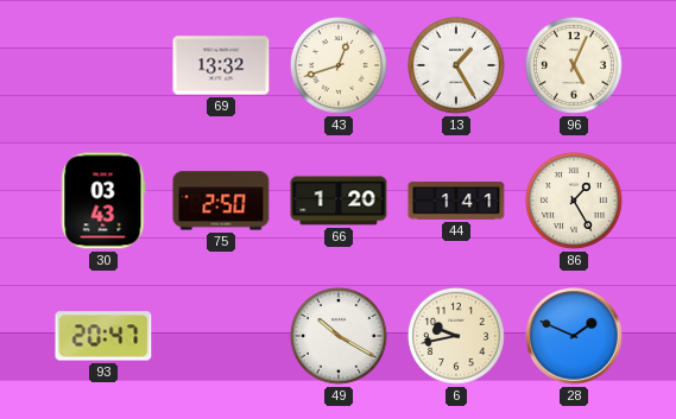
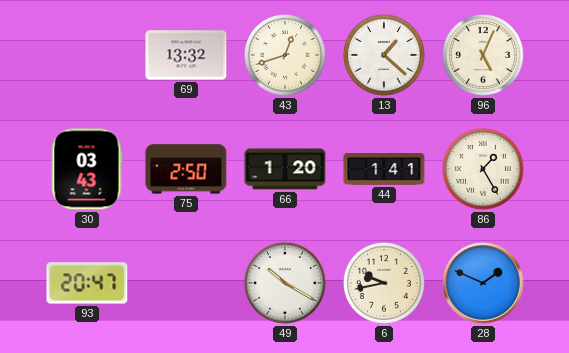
13: 1:25 -> 1:22
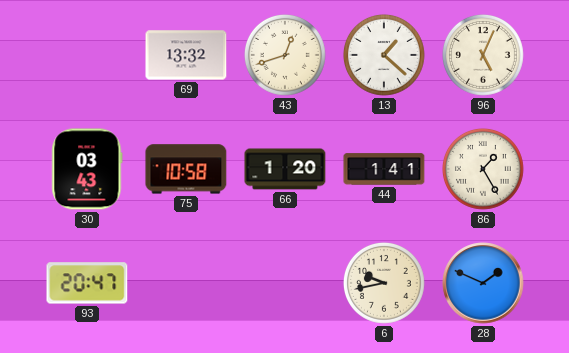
75: 2:50 -> 10:58
49: 10:20 -> none
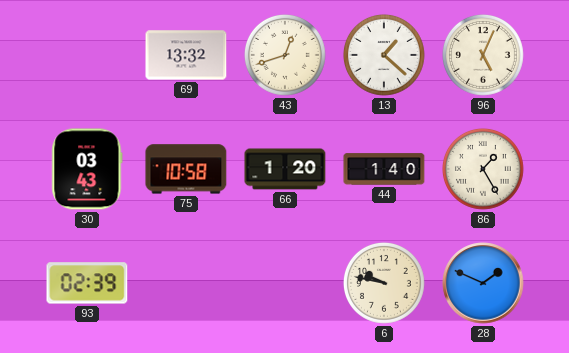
44: 1:41 -> 1:40
93: 20:47 -> 02:39
6: 9:43 -> 9:47
